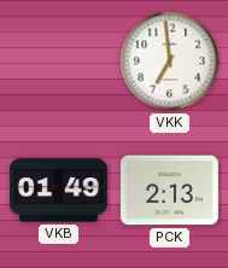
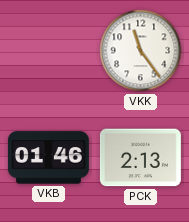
VKK: 6:59 -> 11:24
VKB: 01:49 -> 01:46
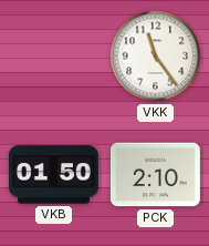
VKB: 01:46 -> 01:50
PCK: 2:13 -> 2:10
